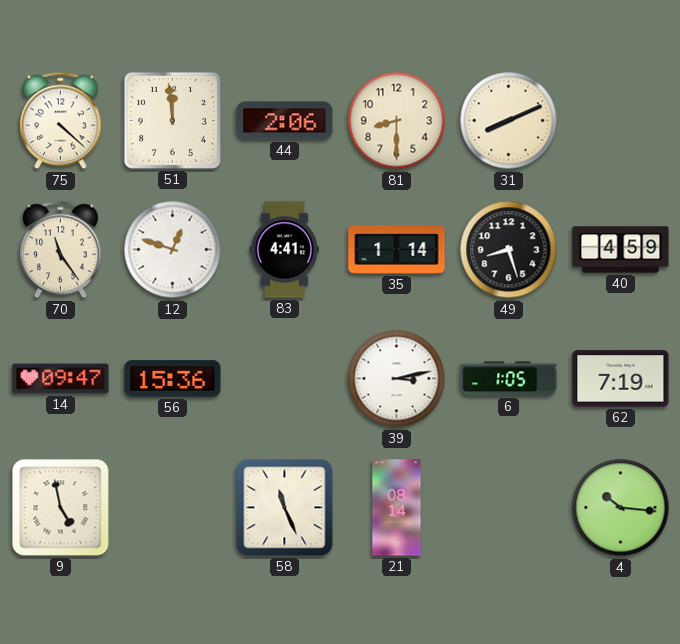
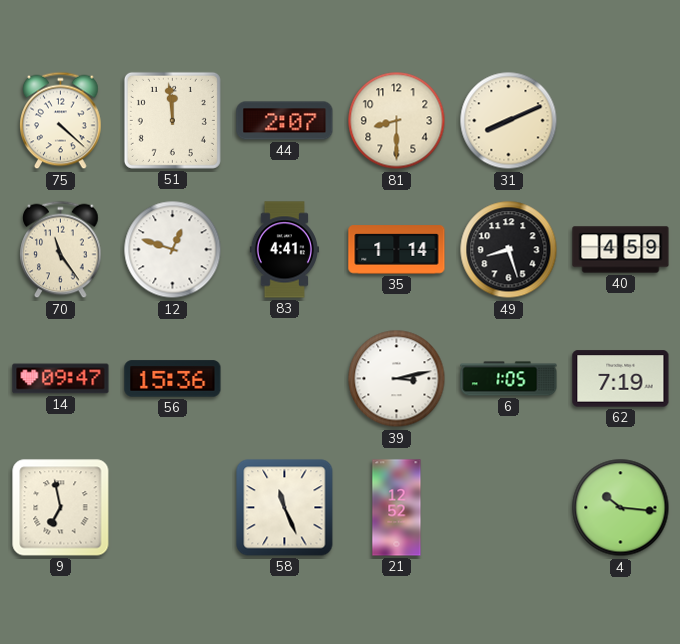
44: 2:06 -> 2:07
9: 4:58 -> 6:58
21: 08:14 -> 12:52
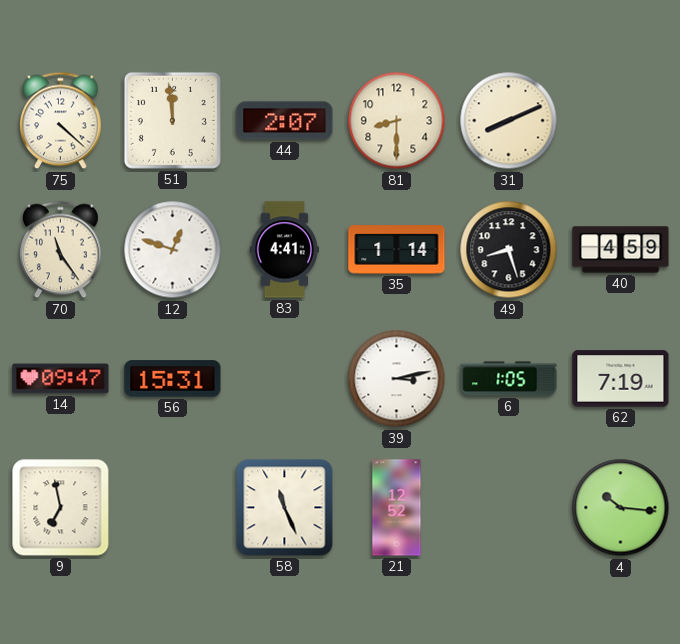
56: 15:36 -> 15:31
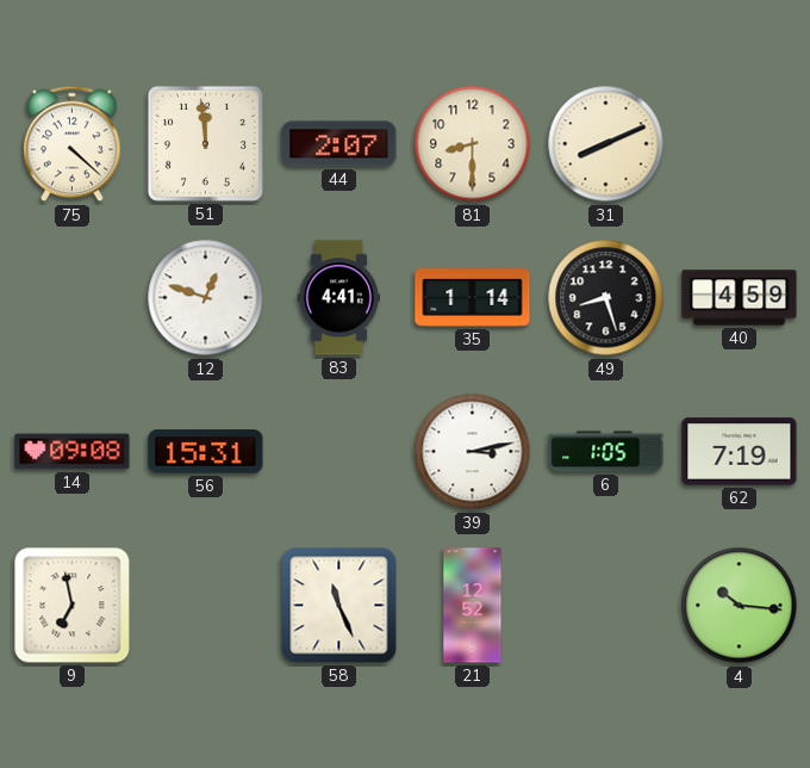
70: 11:24 -> none
14: 09:47 -> 09:08
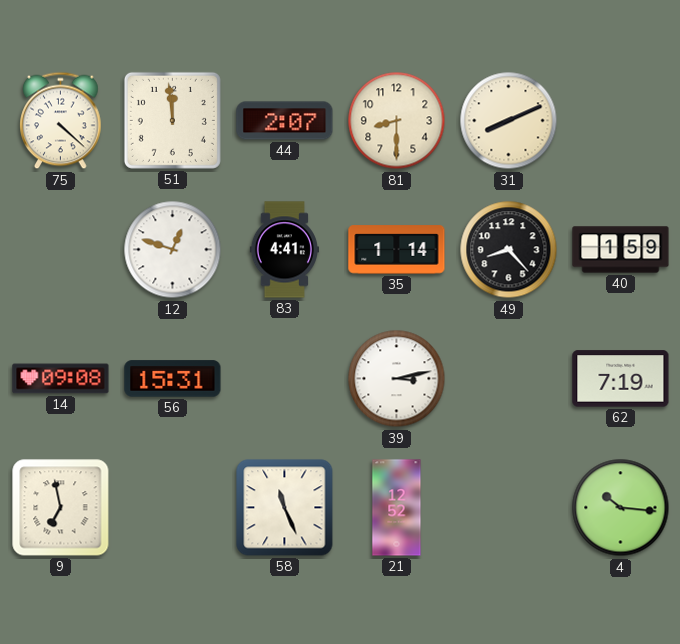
49: 8:27 -> 8:23
40: 4:59 -> 1:59
6: 1:05 -> none
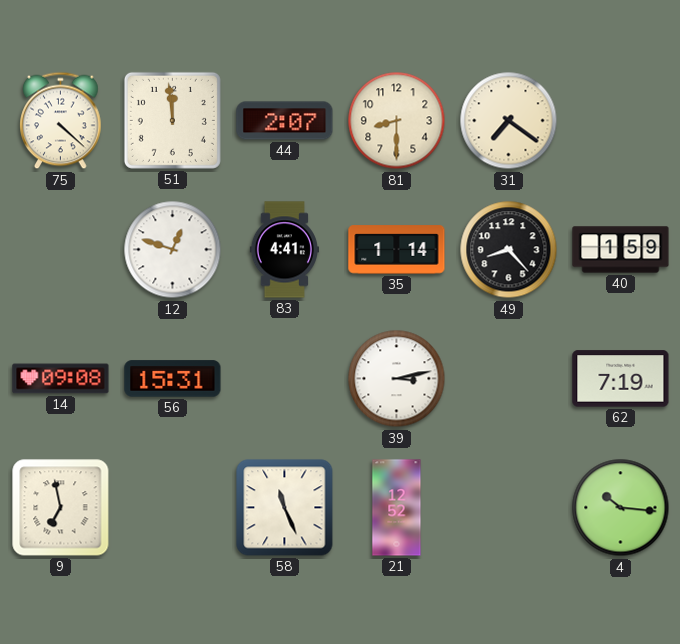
31: 8:11 -> 7:21
